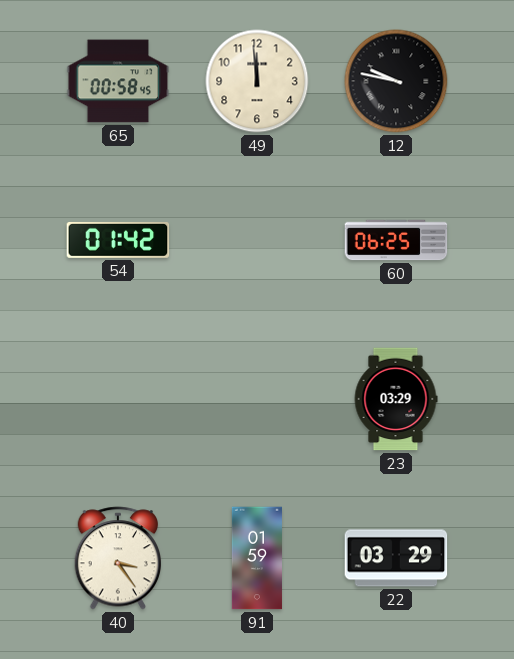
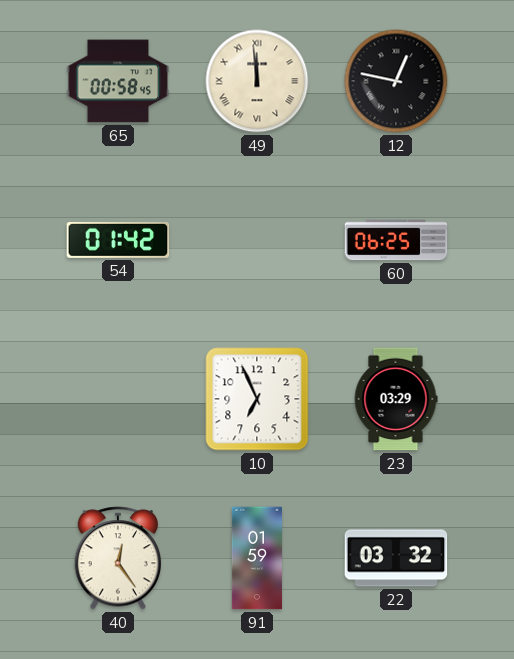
49 numerals: Arabic -> Roman
12: 9:47 -> 12:47
10: none -> 6:56
40: 3:24 -> 12:24
22: 03:29 -> 03:32
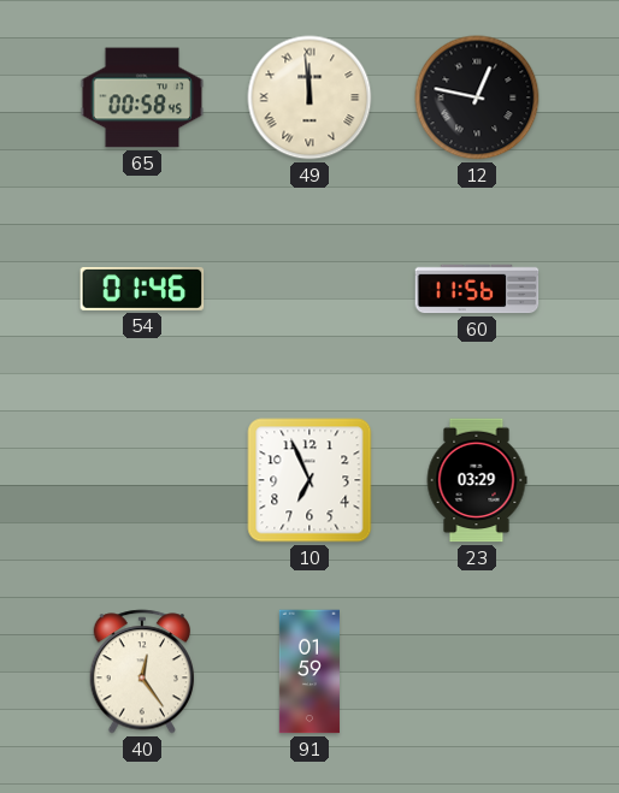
54: 01:42 -> 01:46
60: 06:25 -> 11:56
22: 03:32 -> none
